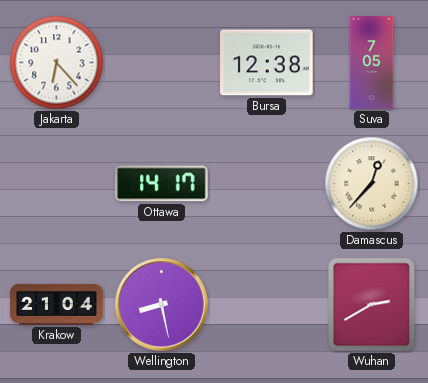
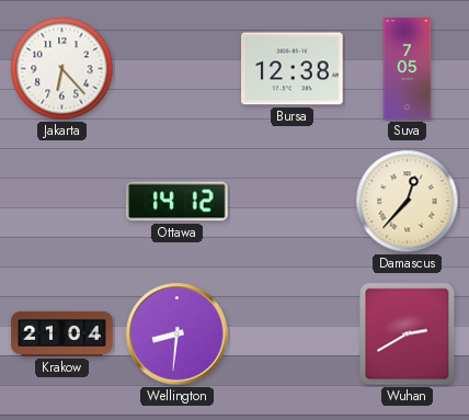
Ottawa: 14:17 -> 14:12
Wellington: 8:28 -> 8:31
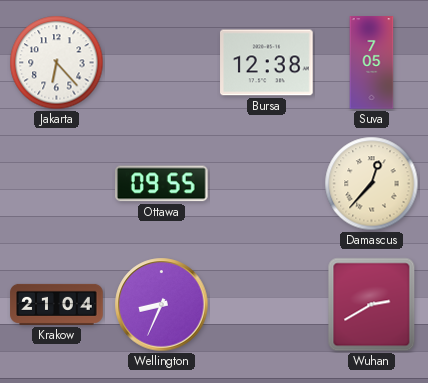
Ottawa: 14:12 -> 09:55
Wellington: 8:31 -> 8:34
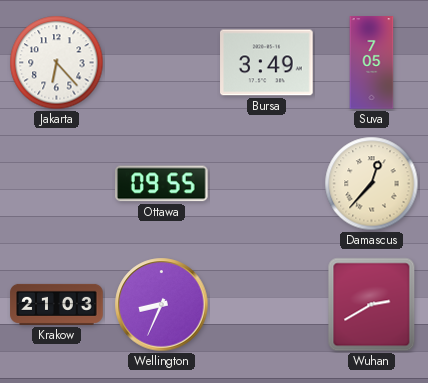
Bursa: 12:38 -> 3:49
Krakow: 21:04 -> 21:03
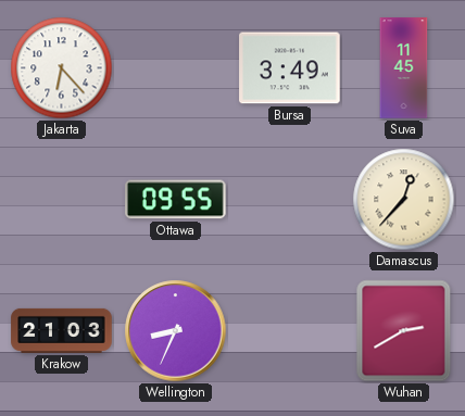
Suva: 7:05 -> 11:45
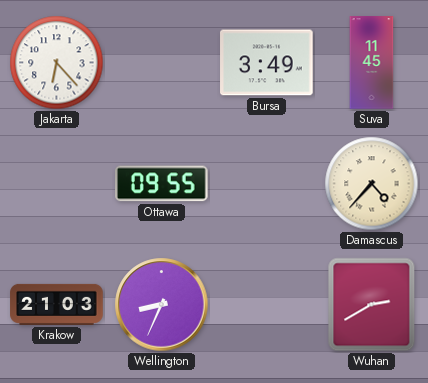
Damascus: 12:37 -> 4:37
